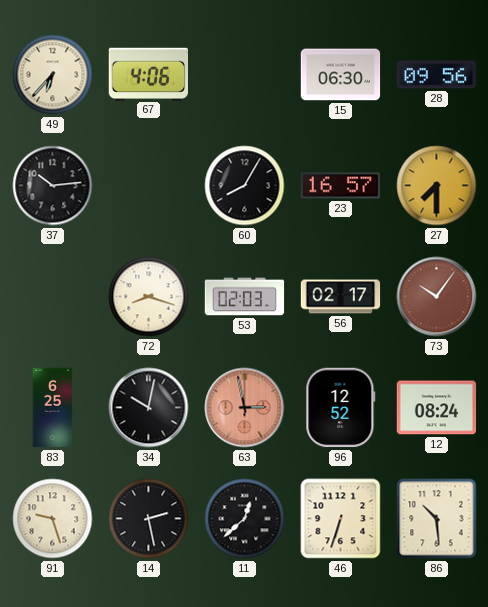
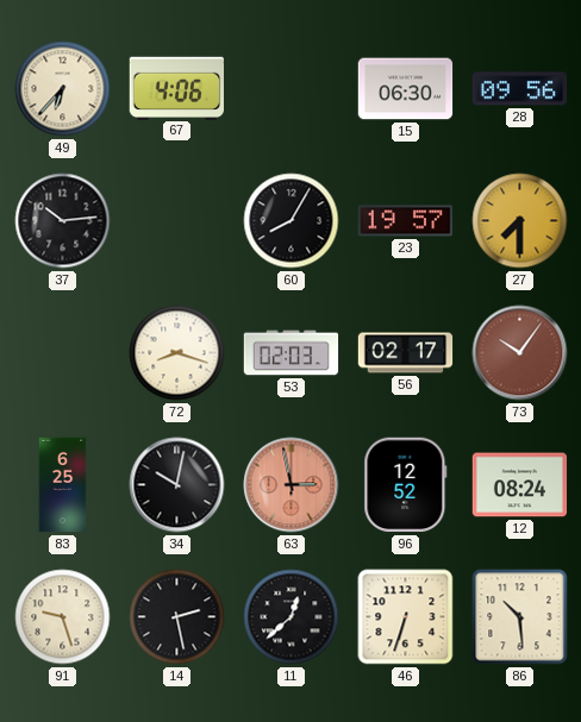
23: 16:57 -> 19:57
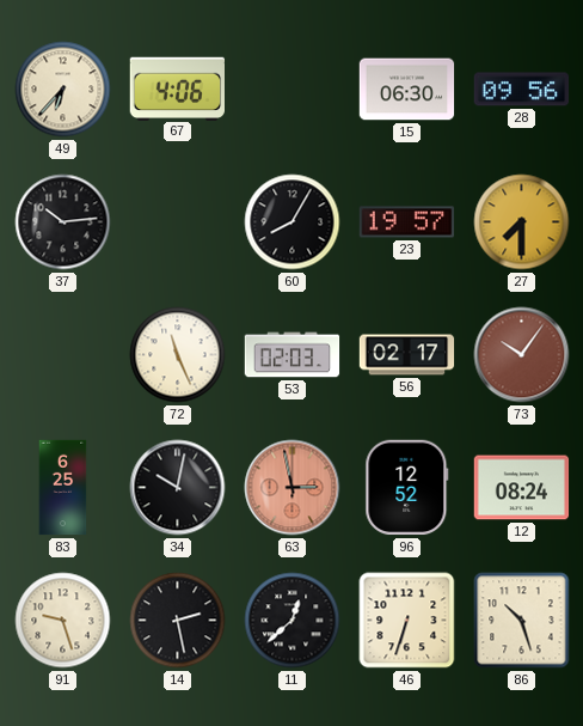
72: 8:18 -> 11:26
86: 10:29 -> 10:27
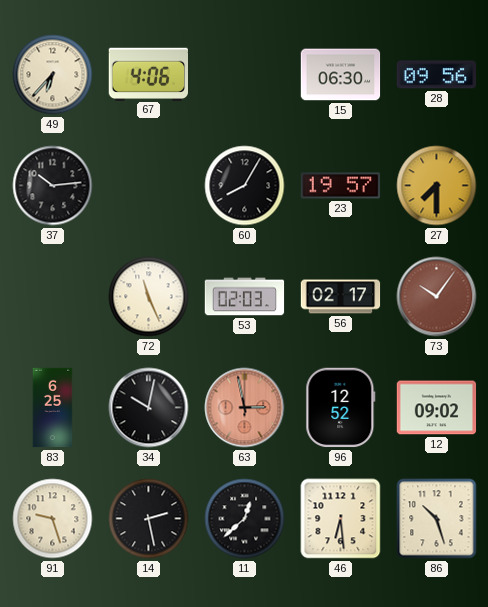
12: 08:24 -> 09:02
46: 6:33 -> 6:29
